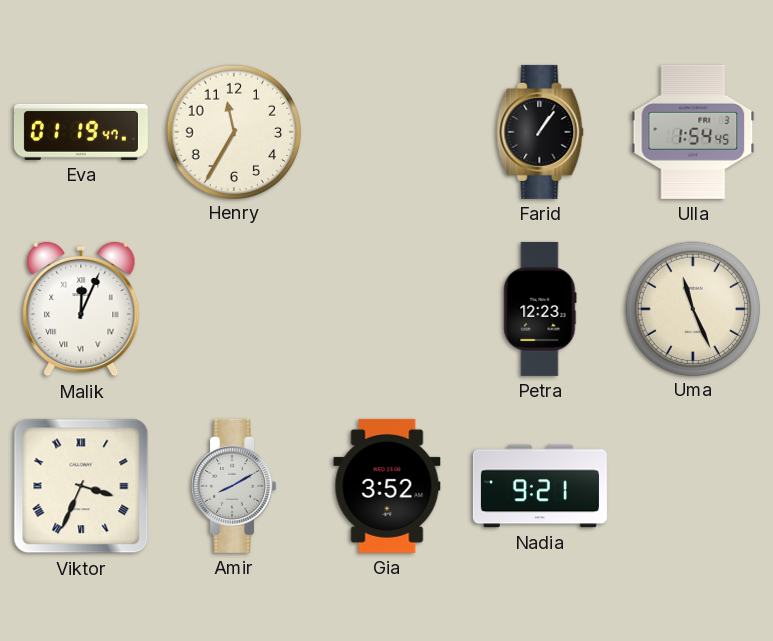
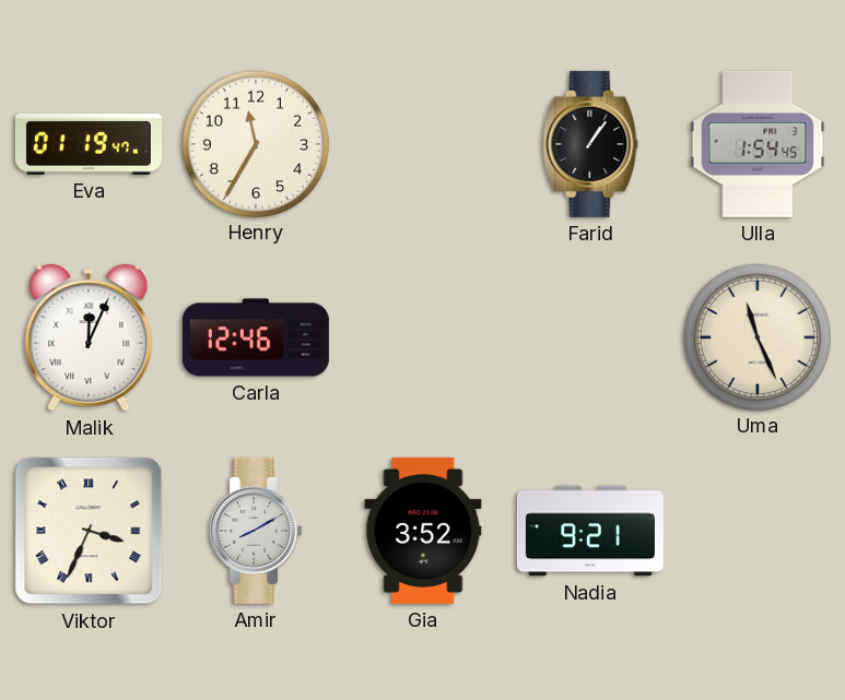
Carla: none -> 12:46
Petra: 12:23 -> none
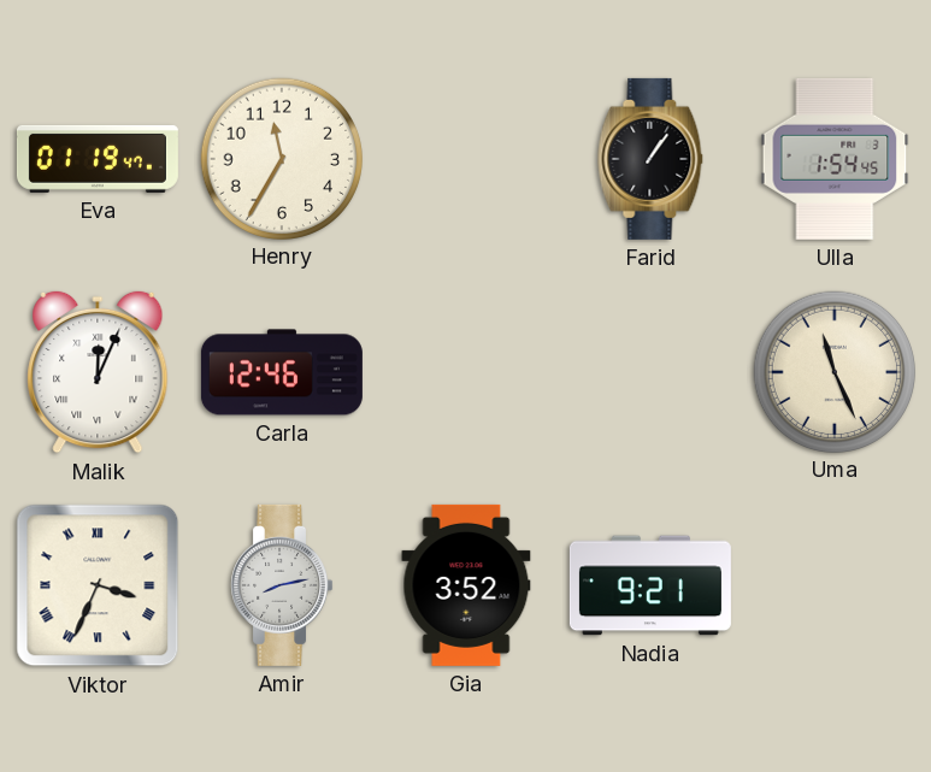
Amir: 8:10 -> 8:13
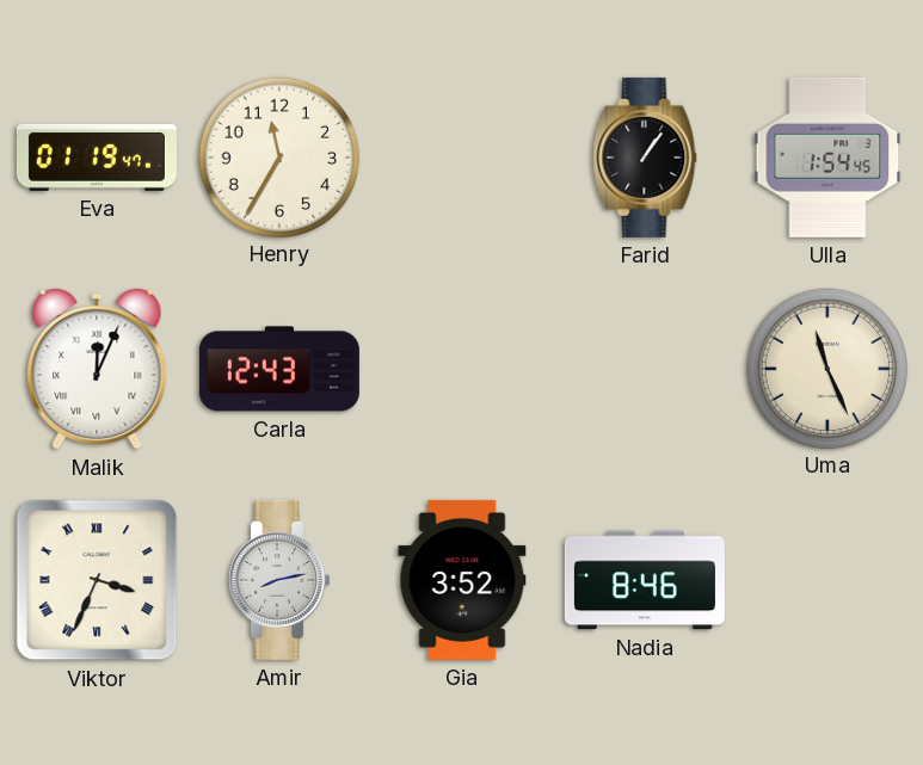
Carla: 12:46 -> 12:43
Nadia: 9:21 -> 8:46
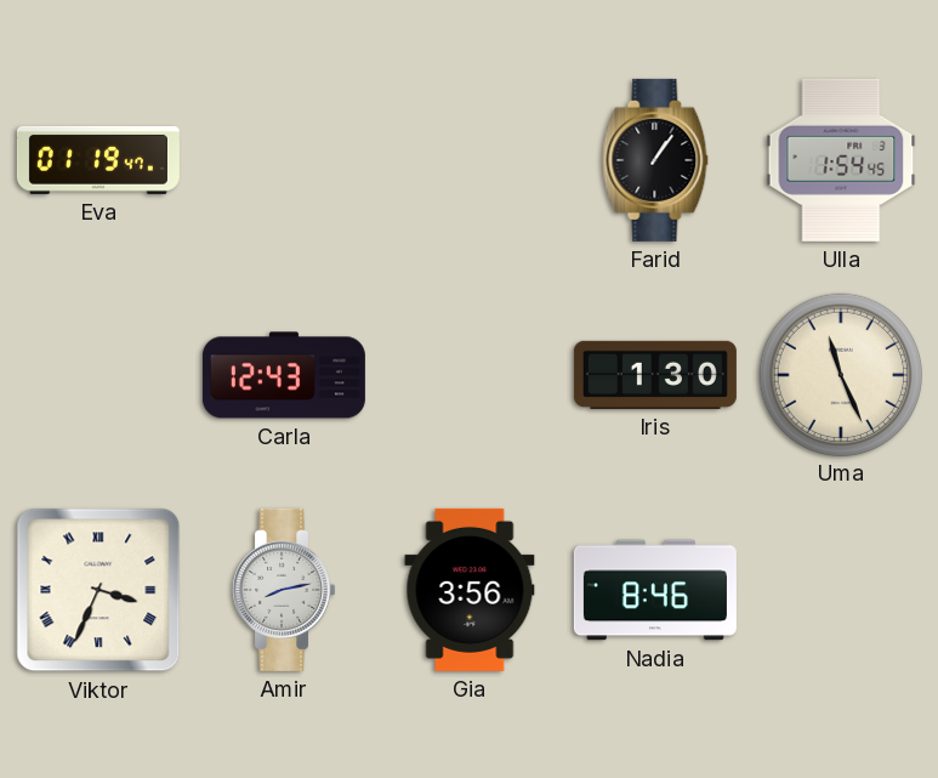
Henry: 11:35 -> none
Malik: 12:04 -> none
Iris: none -> 1:30
Gia: 3:52 -> 3:56
